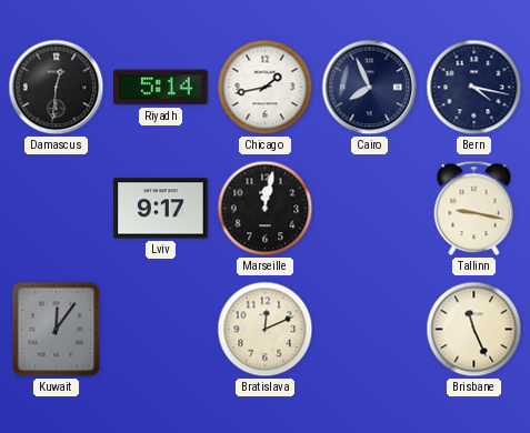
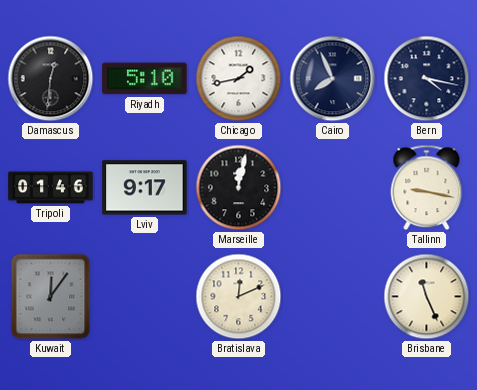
Riyadh: 5:14 -> 5:10
Tripoli: none -> 01:46
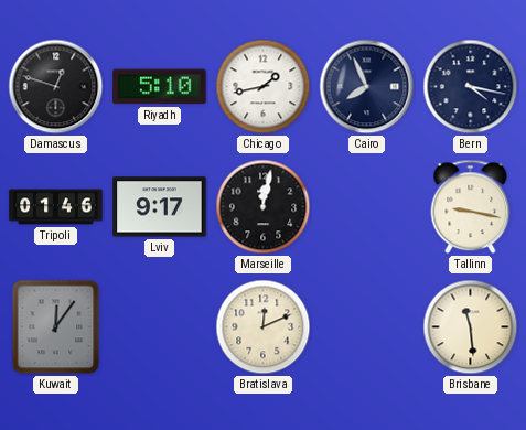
Damascus: 12:31 -> 12:48
Brisbane: 11:26 -> 11:29
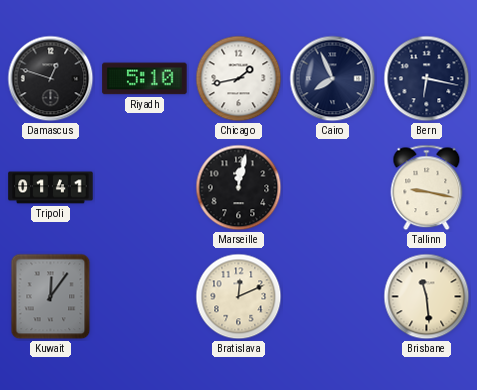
Bern: 4:17 -> 6:17
Tripoli: 01:46 -> 01:41
Lviv: 9:17 -> none
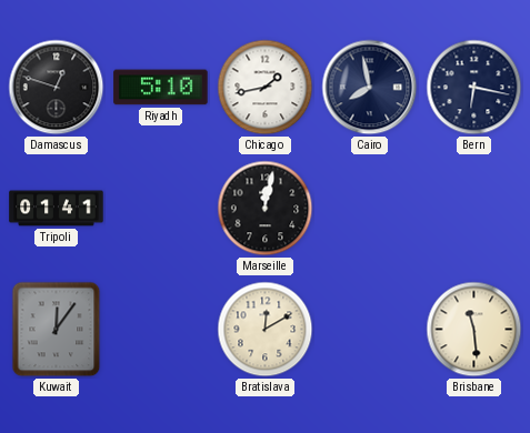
Cairo: 7:56 -> 7:58
Tallinn: 9:17 -> none
Bratislava: 12:11 -> 12:10
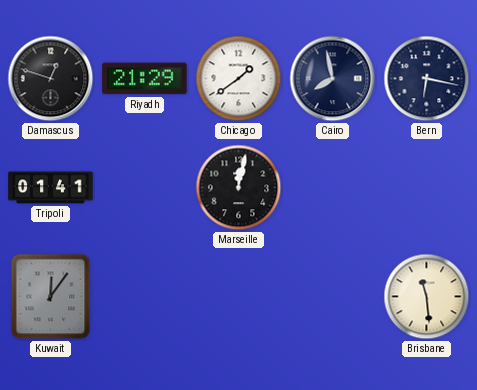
Riyadh: 5:10 -> 21:29
Chicago: 1:43 -> 1:39
Bratislava: 12:10 -> none
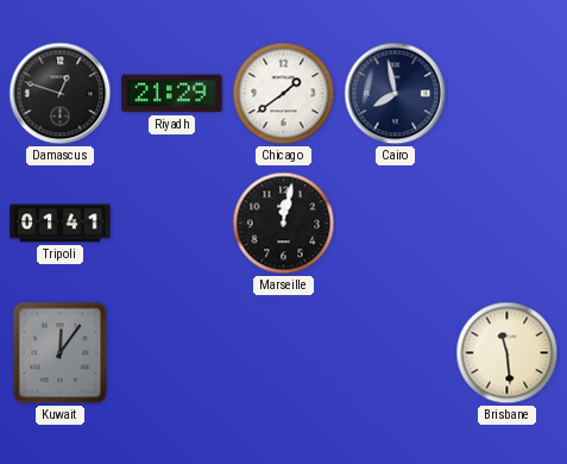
Bern: 6:17 -> none
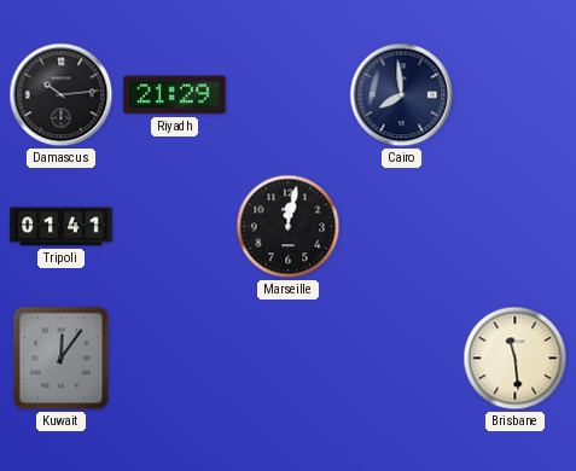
Damascus: 12:48 -> 10:14
Chicago: 1:39 -> none
Cairo: 7:58 -> 7:59
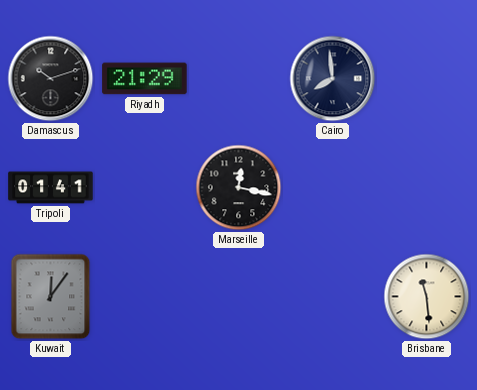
Damascus: 10:14 -> 10:12
Marseille: 12:02 -> 12:17
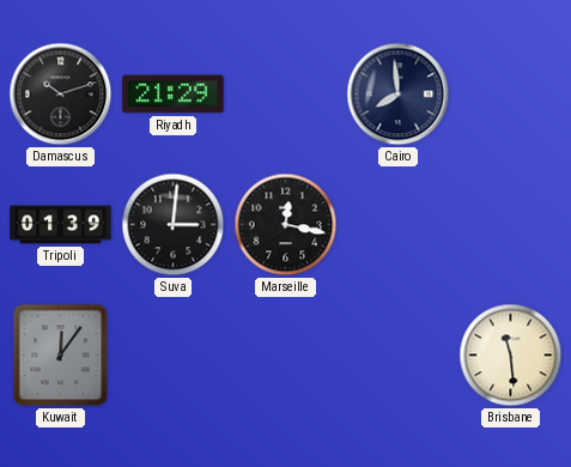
Tripoli: 01:41 -> 01:39
Suva: none -> 3:01
